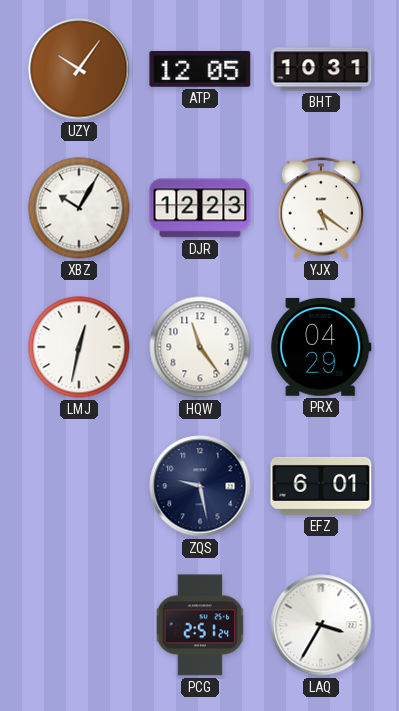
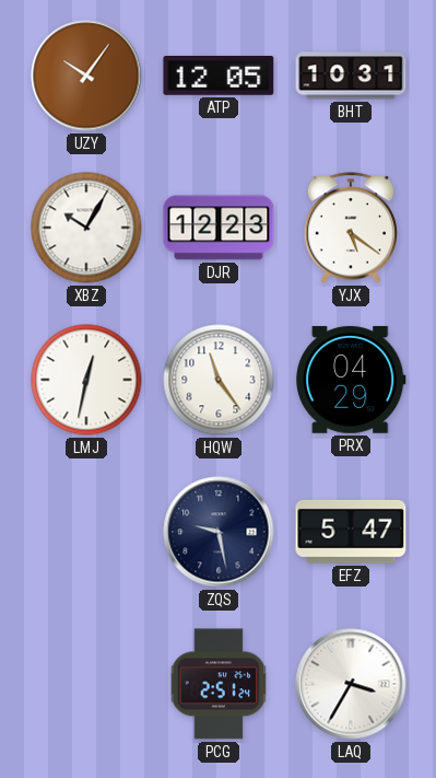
EFZ: 6:01 -> 5:47
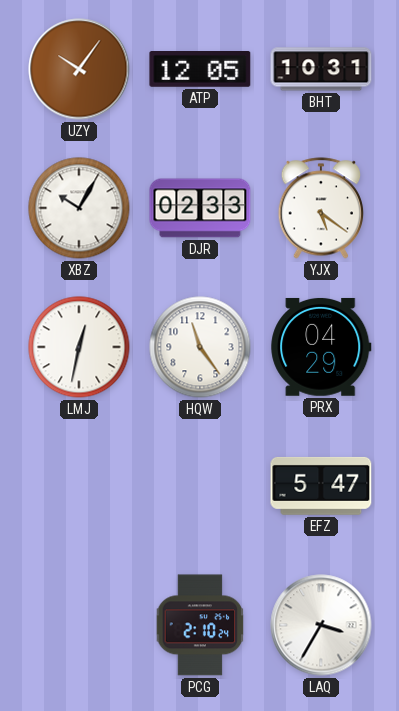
DJR: 12:23 -> 02:33
ZQS: 9:28 -> none
PCG: 2:51 -> 2:10
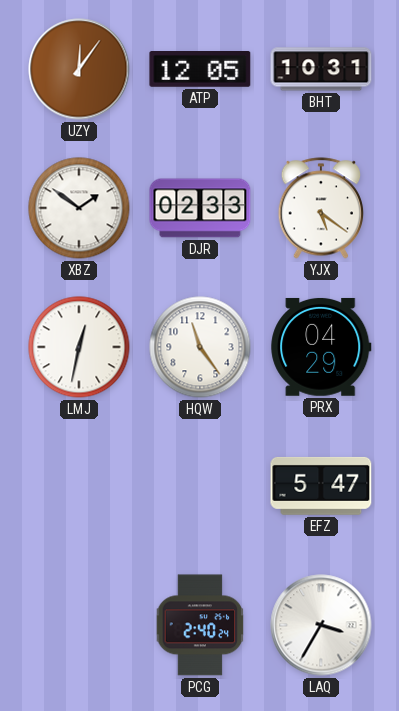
UZY: 10:06 -> 12:06
XBZ: 10:05 -> 1:51
PCG: 2:10 -> 2:40
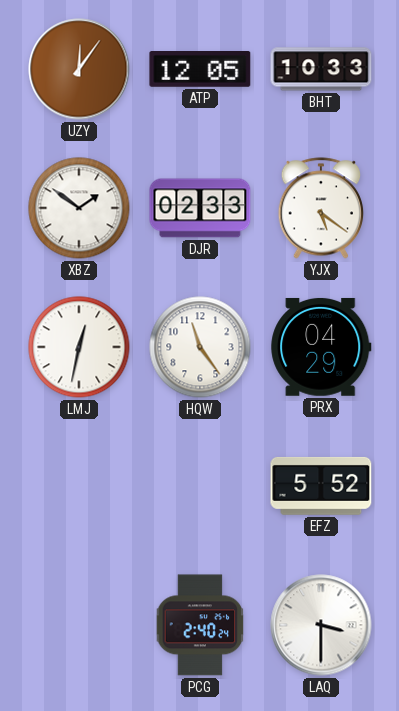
BHT: 10:31 -> 10:33
EFZ: 5:47 -> 5:52
LAQ: 3:35 -> 3:30
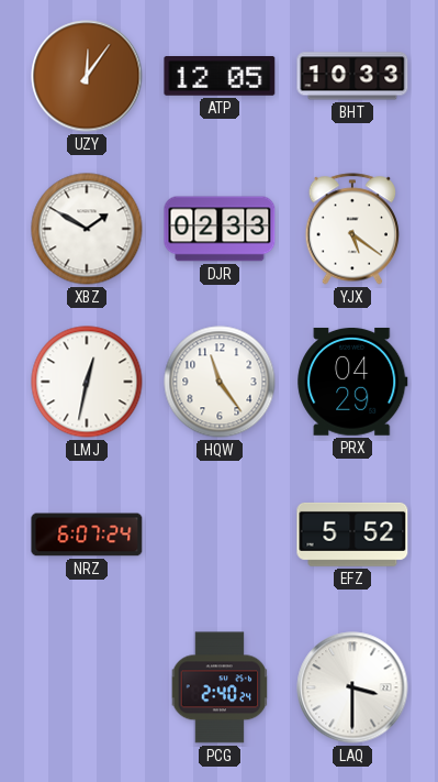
XBZ: 1:51 -> 1:50
NRZ: none -> 6:07
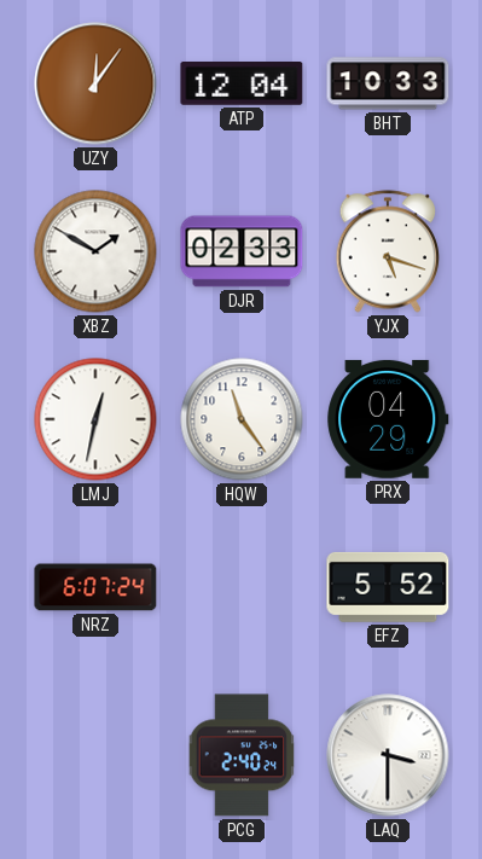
ATP: 12:05 -> 12:04
YJX: 5:21 -> 5:18
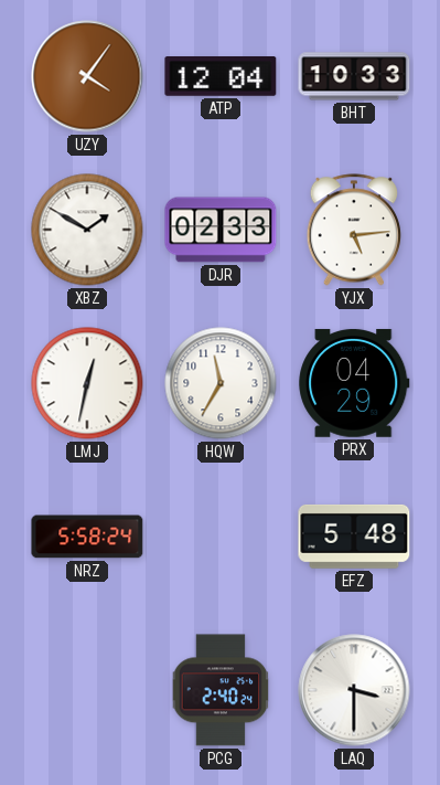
UZY: 12:06 -> 4:06
YJX: 5:18 -> 5:14
HQW: 11:24 -> 11:35
NRZ: 6:07 -> 5:58
EFZ: 5:52 -> 5:48
